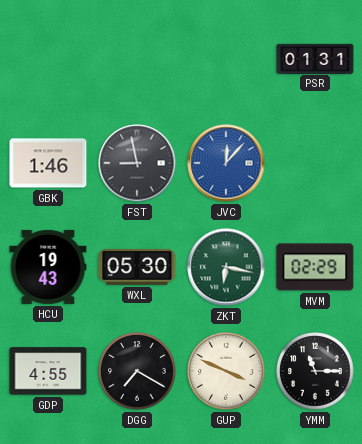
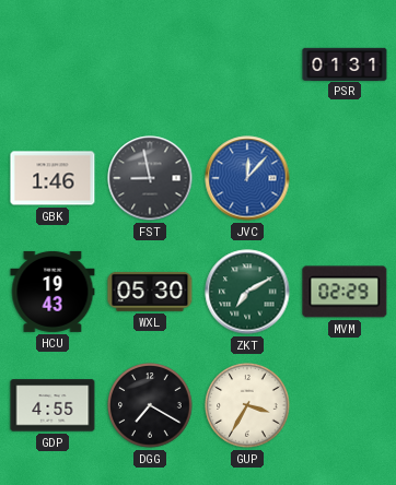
ZKT: 6:17 -> 7:10
GUP: 3:49 -> 3:35
YMM: 11:15 -> none
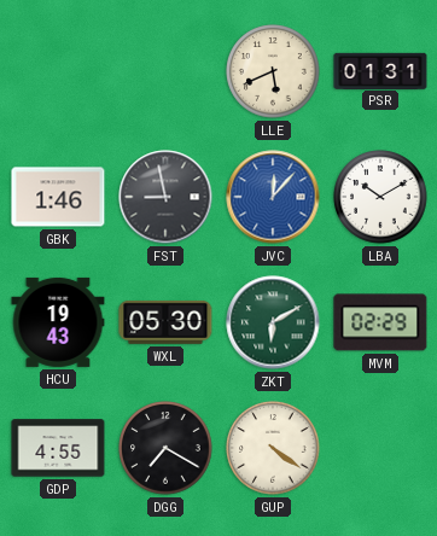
LLE: none -> 5:41
LBA: none -> 10:10
ZKT: 7:10 -> 6:10
GUP: 3:35 -> 4:21
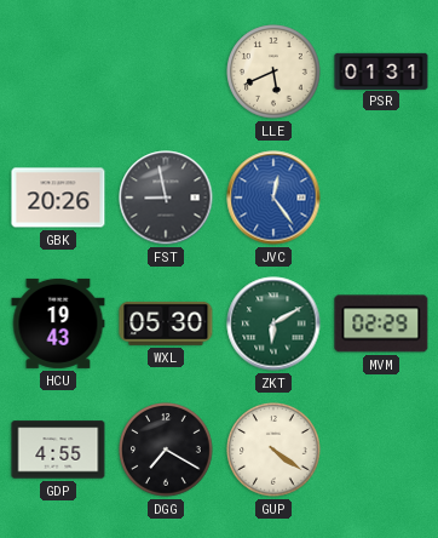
GBK: 1:46 -> 20:26
JVC: 12:07 -> 12:24
LBA: 10:10 -> none
